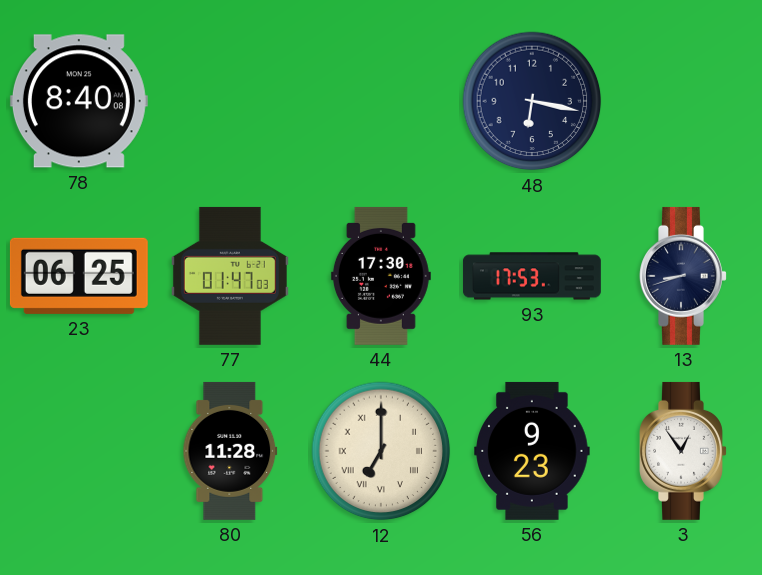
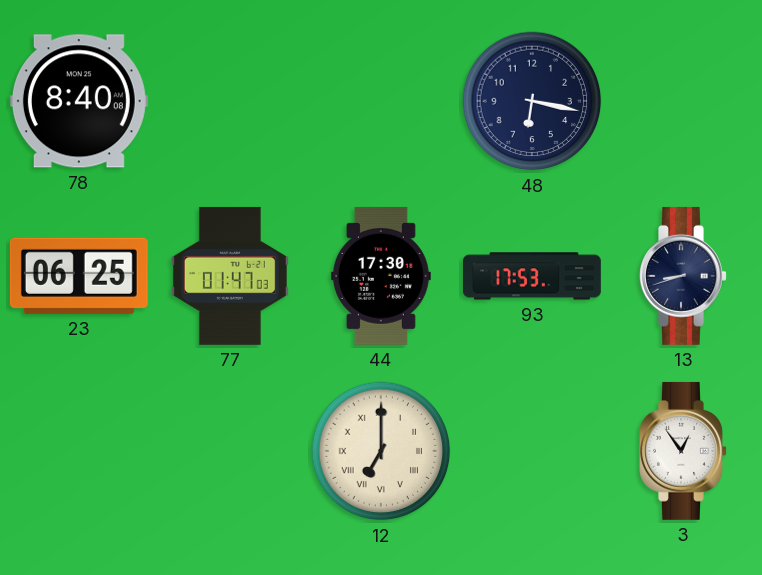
80: 11:28 -> none
56: 9:23 -> none
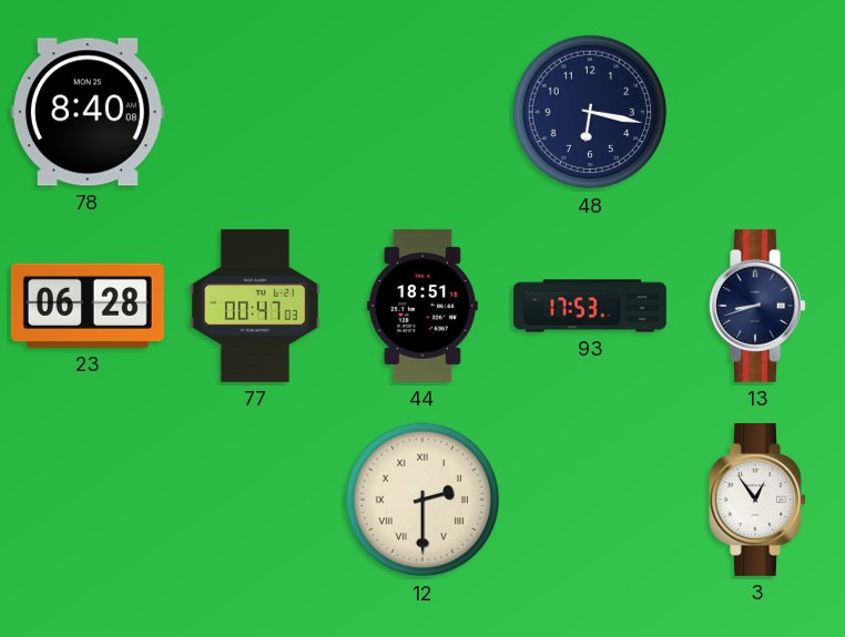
23: 06:25 -> 06:28
77: 01:47 -> 00:47
44: 17:30 -> 18:51
12: 7:00 -> 2:30
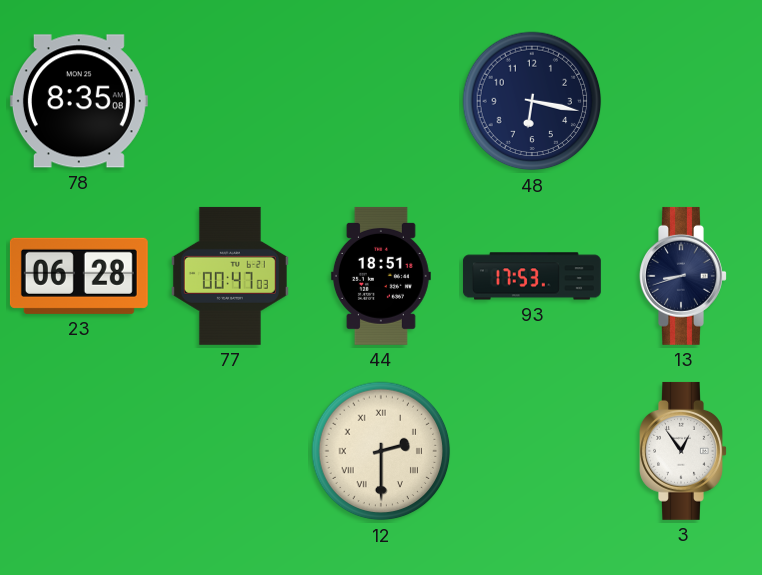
78: 8:40 -> 8:35
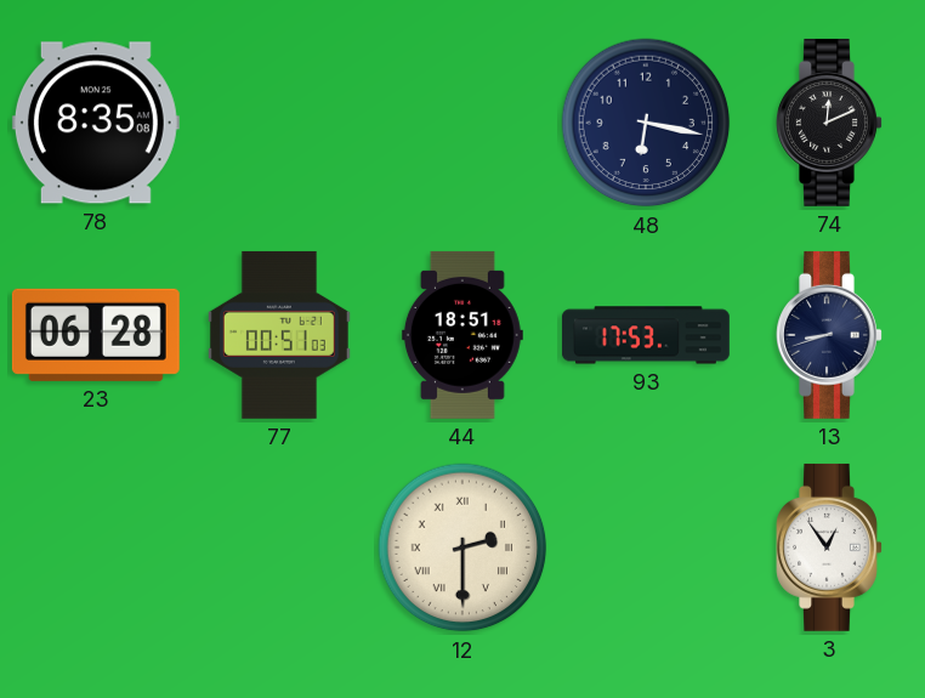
74: none -> 12:11
77: 00:47 -> 00:51
